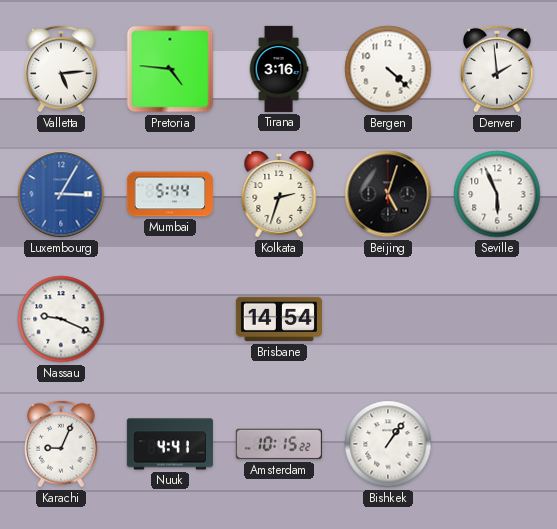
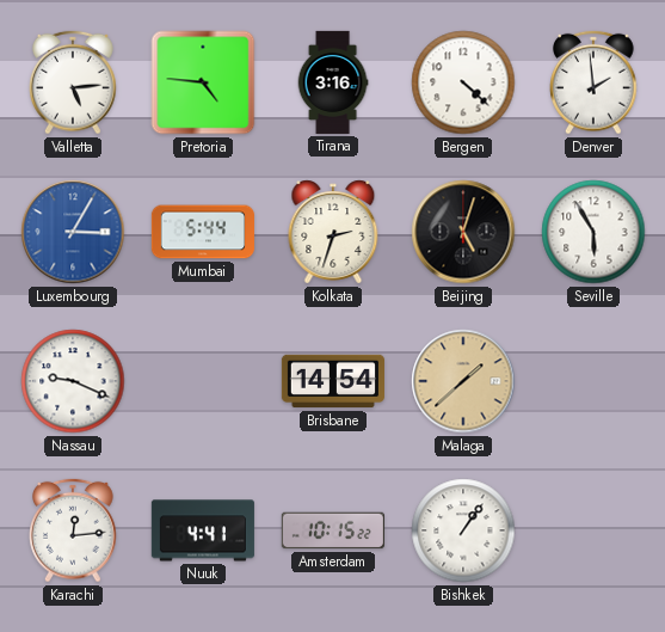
Seville: 5:56 -> 5:55
Malaga: none -> 1:38
Karachi: 9:04 -> 12:14
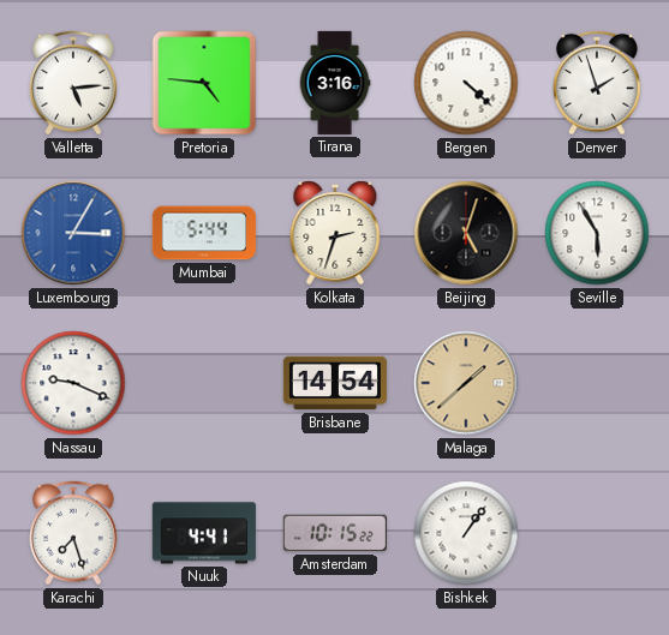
Denver: 1:59 -> 1:57
Karachi: 12:14 -> 7:27
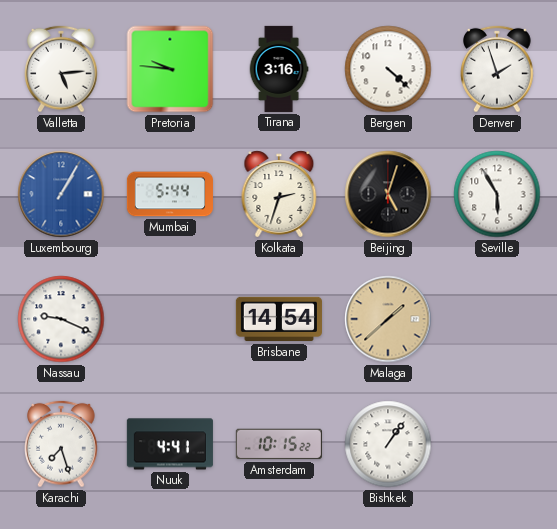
Pretoria: 4:46 -> 9:46
Luxembourg: 3:05 -> 1:05
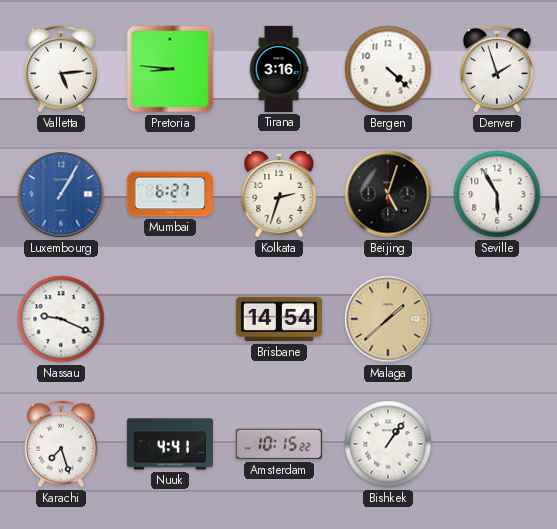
Pretoria: 9:46 -> 8:46
Mumbai: 5:44 -> 6:27
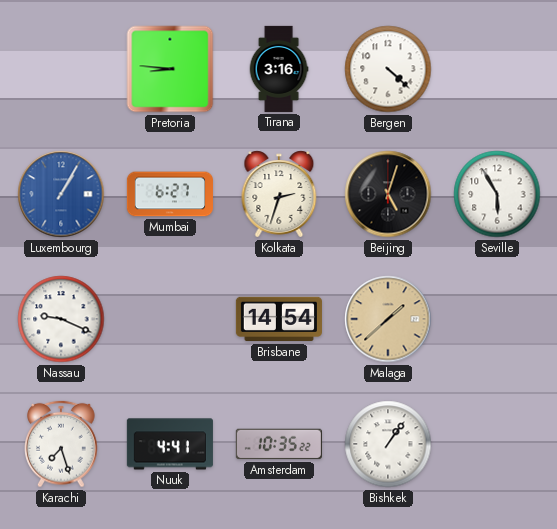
Valletta: 5:14 -> none
Denver: 1:57 -> none
Amsterdam: 10:15 -> 10:35
